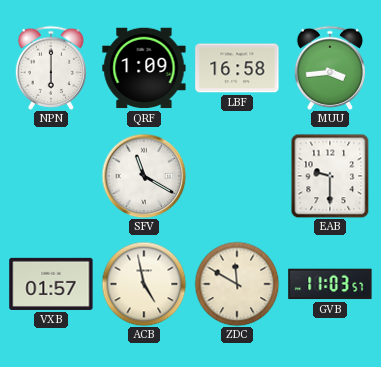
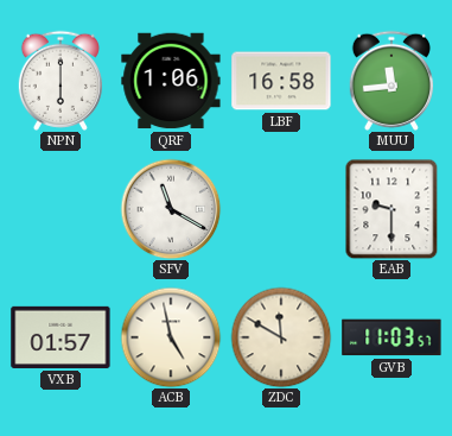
QRF: 1:09 -> 1:06
MUU: 3:44 -> 11:44
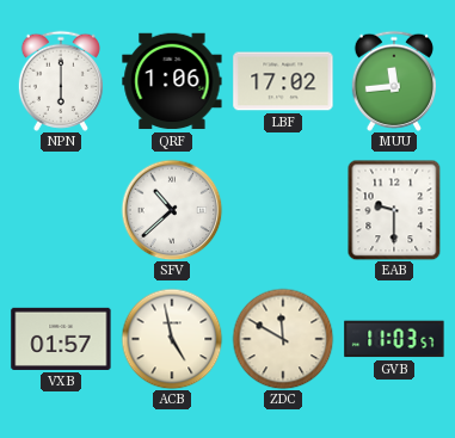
LBF: 16:58 -> 17:02
SFV: 11:20 -> 10:38
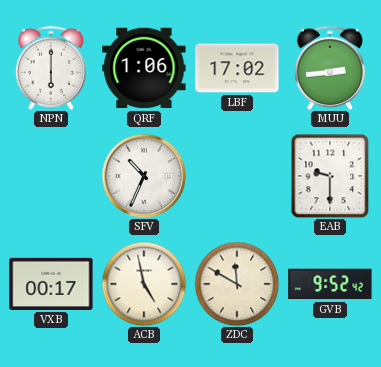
MUU: 11:44 -> 2:44
SFV: 10:38 -> 10:34
VXB: 01:57 -> 00:17
GVB: 11:03 -> 9:52
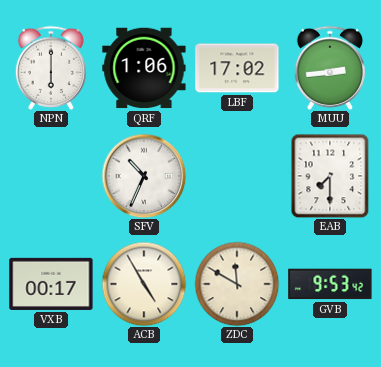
EAB: 9:30 -> 7:30
ACB: 4:58 -> 4:55
GVB: 9:52 -> 9:53
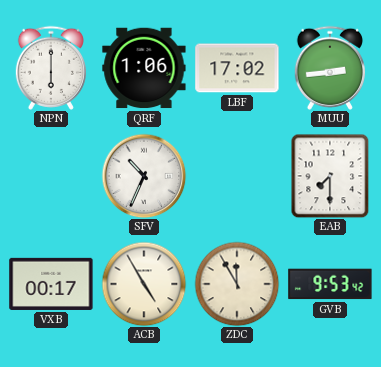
ZDC: 11:50 -> 11:55
